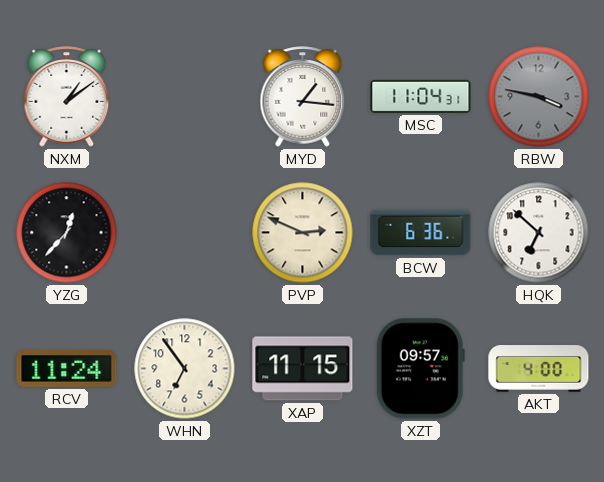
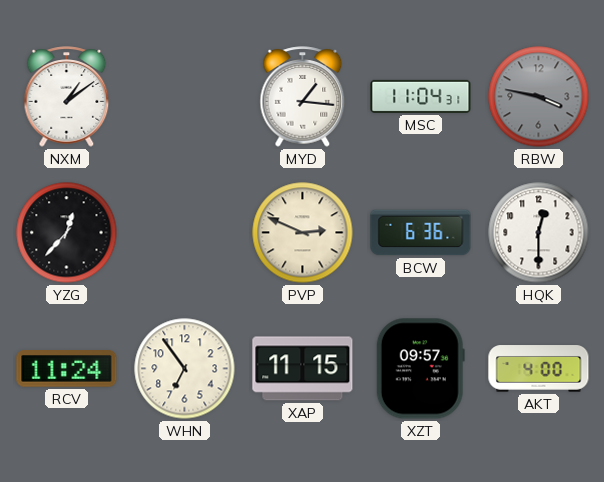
HQK: 6:52 -> 12:30
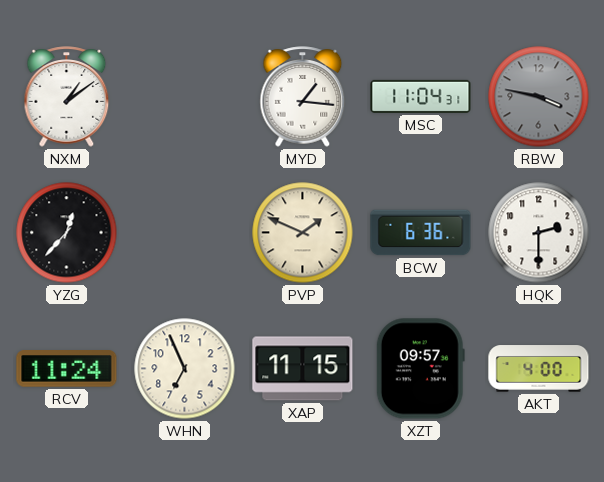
PVP: 2:49 -> 1:49
HQK: 12:30 -> 2:30
WHN: 6:54 -> 6:56
